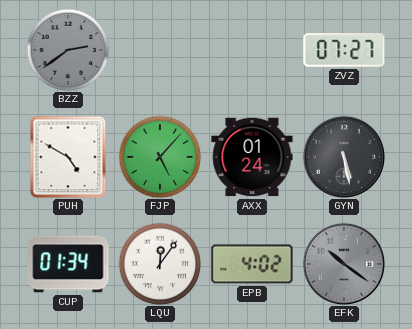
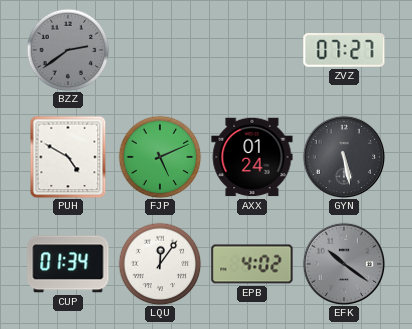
FJP: 5:07 -> 5:11
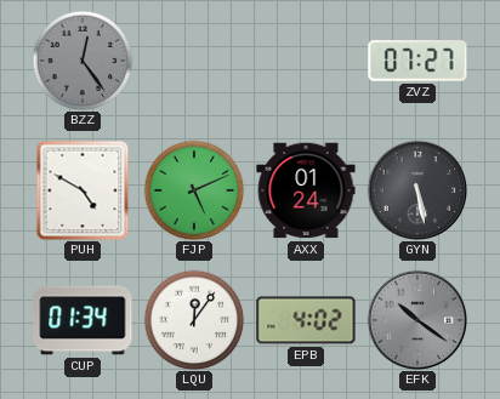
BZZ: 2:39 -> 12:24
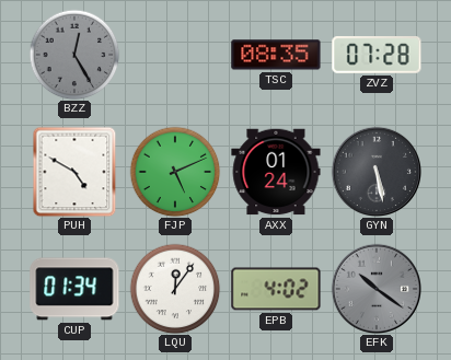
BZZ: 12:24 -> 12:25
TSC: none -> 08:35
ZVZ: 07:27 -> 07:28
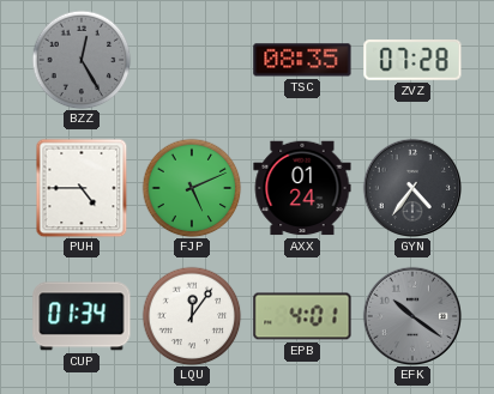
PUH: 4:50 -> 4:45
GYN: 5:28 -> 4:36
EPB: 4:02 -> 4:01
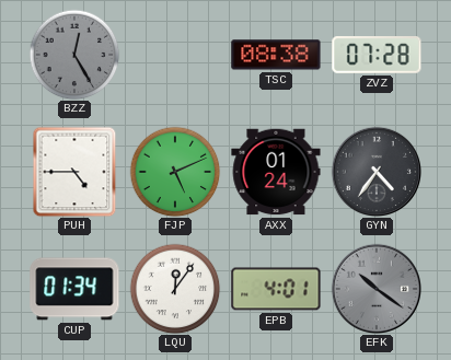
TSC: 08:35 -> 08:38
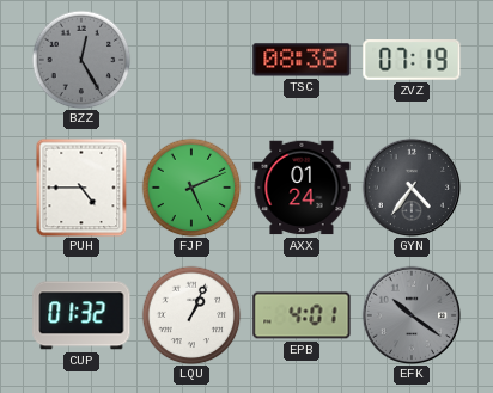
ZVZ: 07:28 -> 07:19
CUP: 01:34 -> 01:32
LQU: 12:06 -> 1:04
